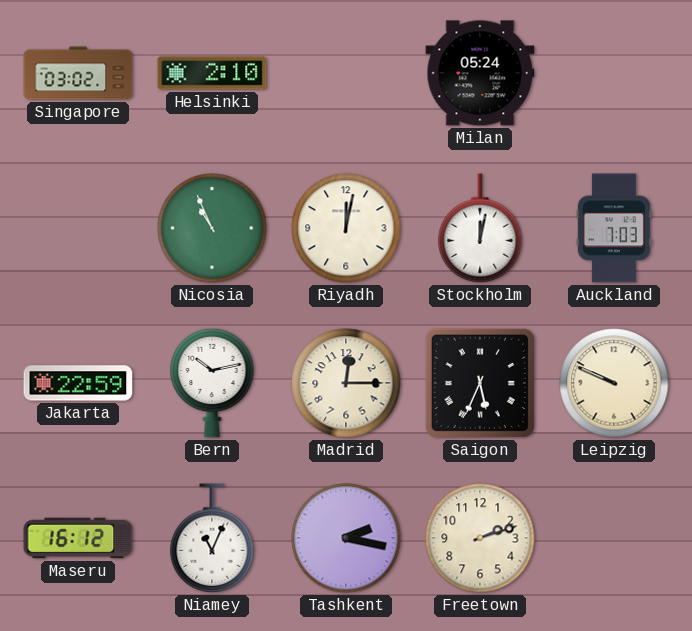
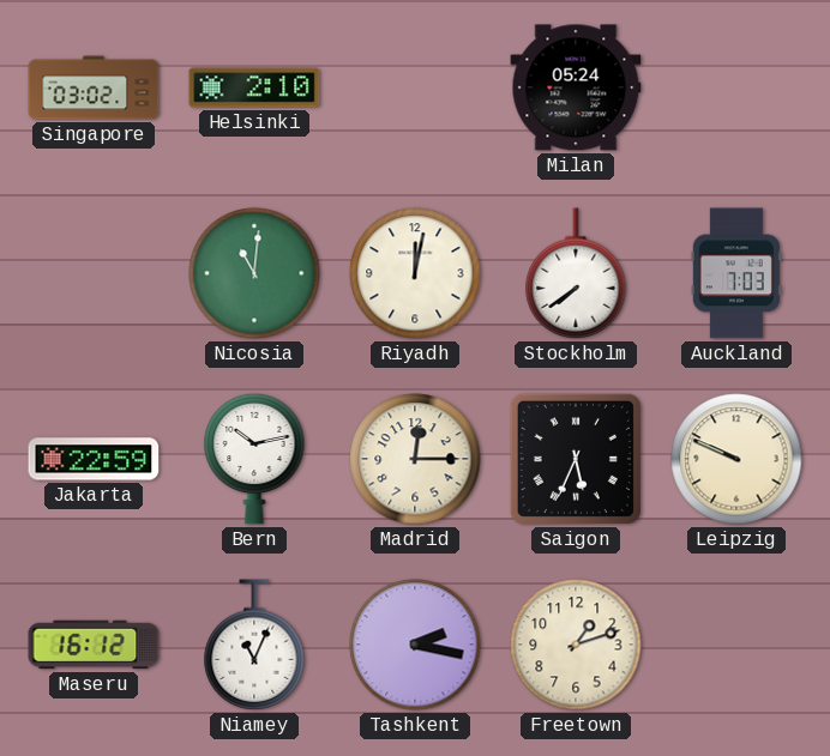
Nicosia: 10:56 -> 11:01
Stockholm: 12:02 -> 7:39
Freetown: 2:12 -> 1:12
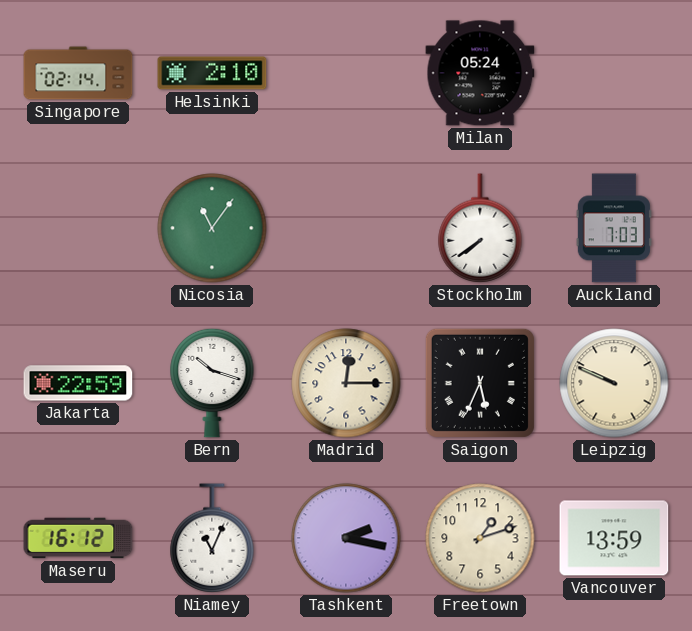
Singapore: 03:02 -> 02:14
Nicosia: 11:01 -> 11:06
Riyadh: 12:02 -> none
Bern: 10:13 -> 10:18
Vancouver: none -> 13:59
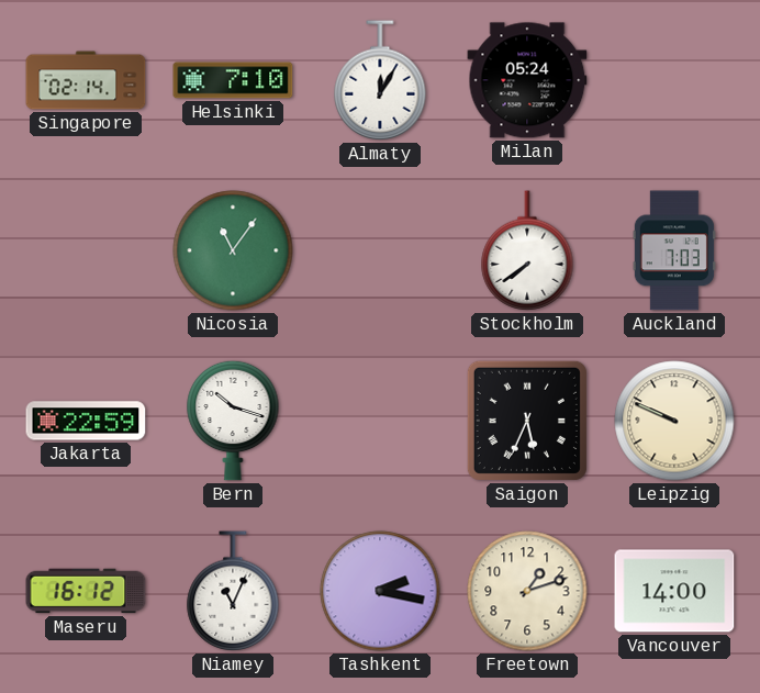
Helsinki: 2:10 -> 7:10
Almaty: none -> 12:05
Madrid: 12:15 -> none
Vancouver: 13:59 -> 14:00
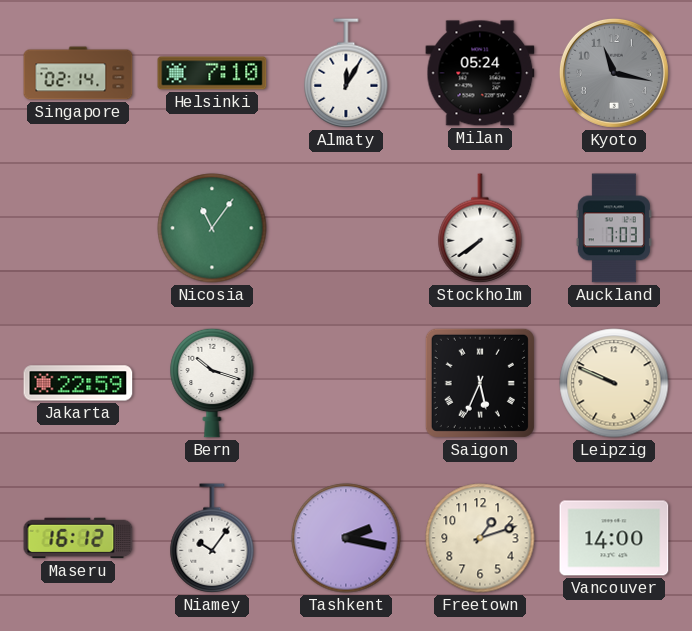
Kyoto: none -> 11:17
Niamey: 11:04 -> 10:06
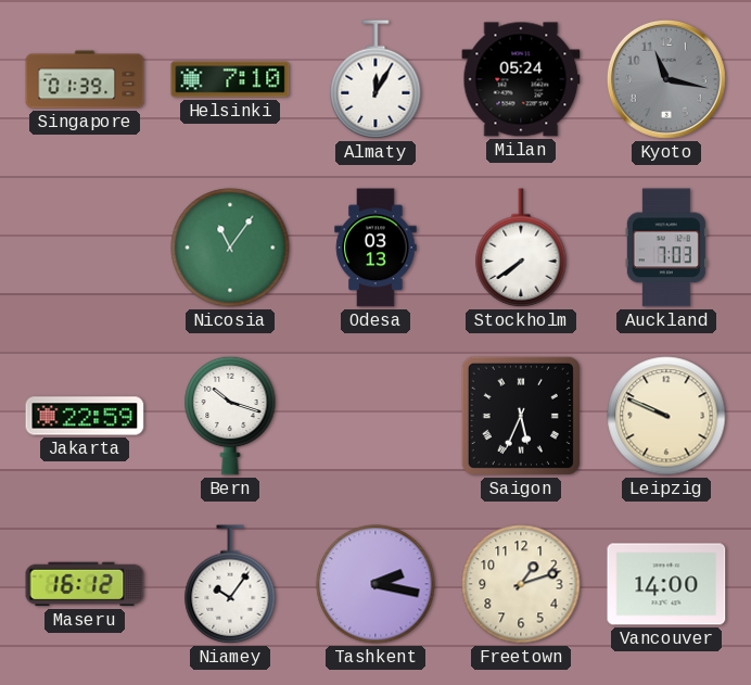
Singapore: 02:14 -> 01:39
Odesa: none -> 03:13
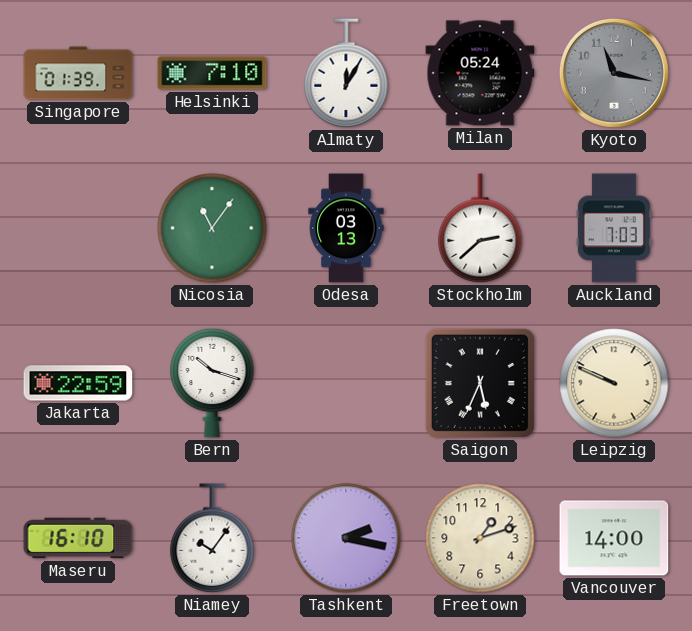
Stockholm: 7:39 -> 2:38
Maseru: 16:12 -> 16:10
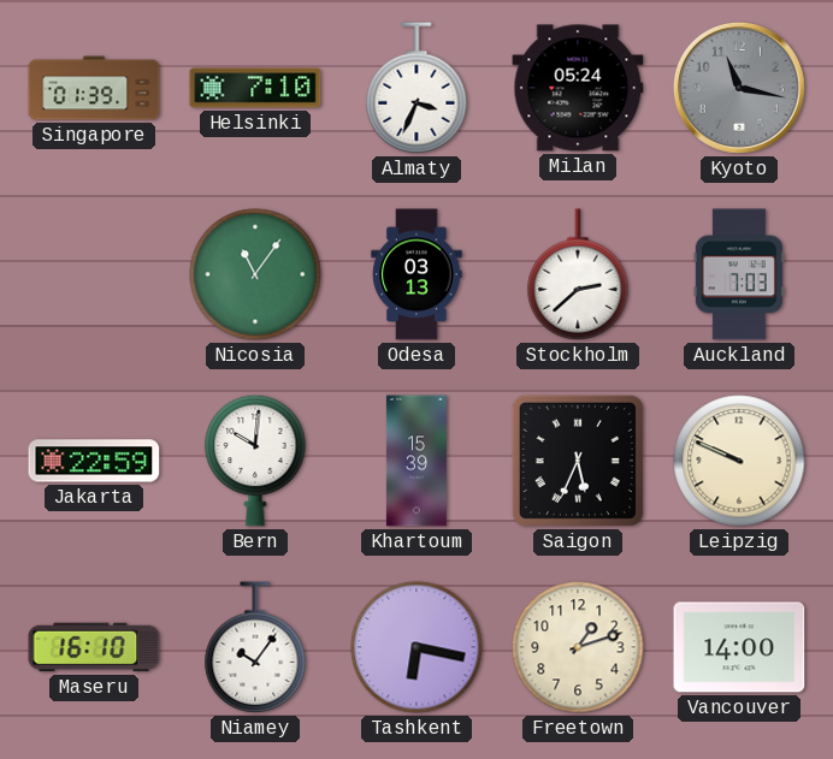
Almaty: 12:05 -> 3:34
Bern: 10:18 -> 10:01
Khartoum: none -> 15:39
Tashkent: 2:17 -> 6:17
